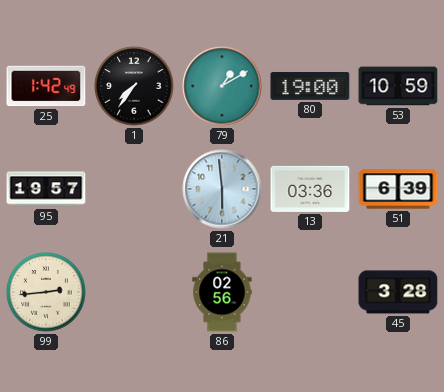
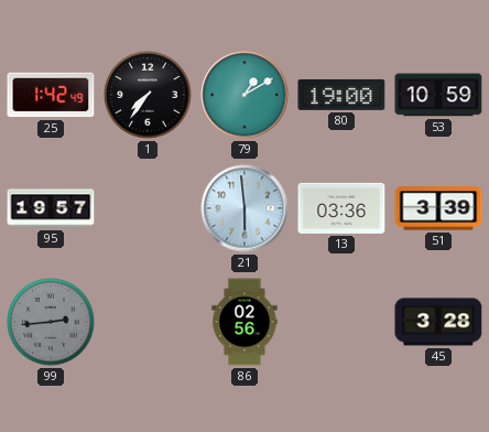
51: 6:39 -> 3:39
99 dial: cream -> grey
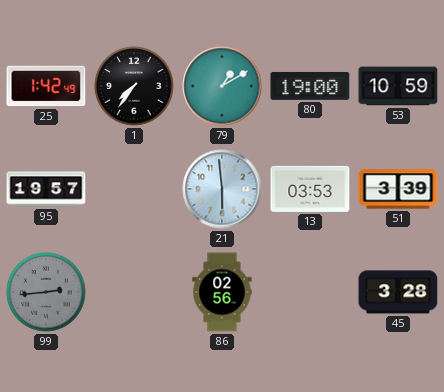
13: 03:36 -> 03:53
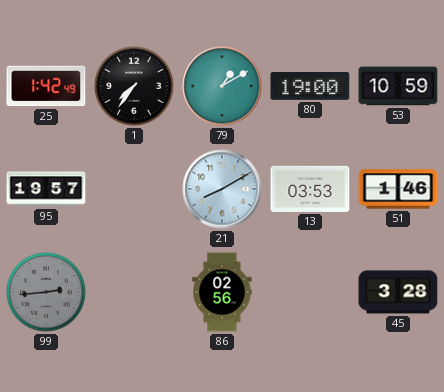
21: 5:59 -> 8:10
51: 3:39 -> 1:46
